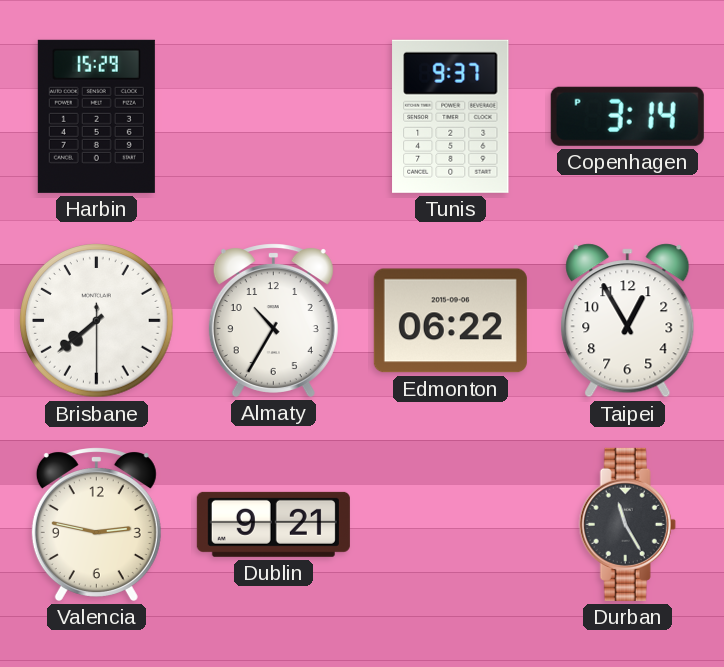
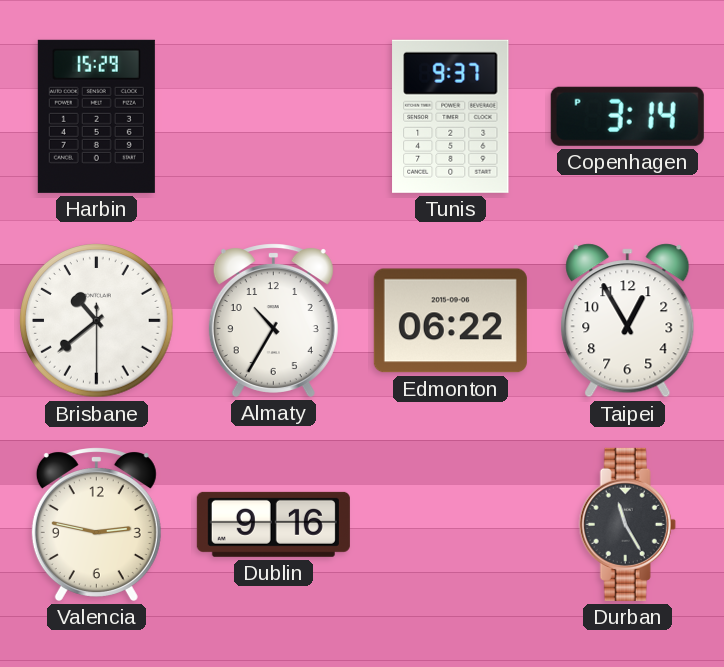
Brisbane: 7:38 -> 10:38
Dublin: 9:21 -> 9:16
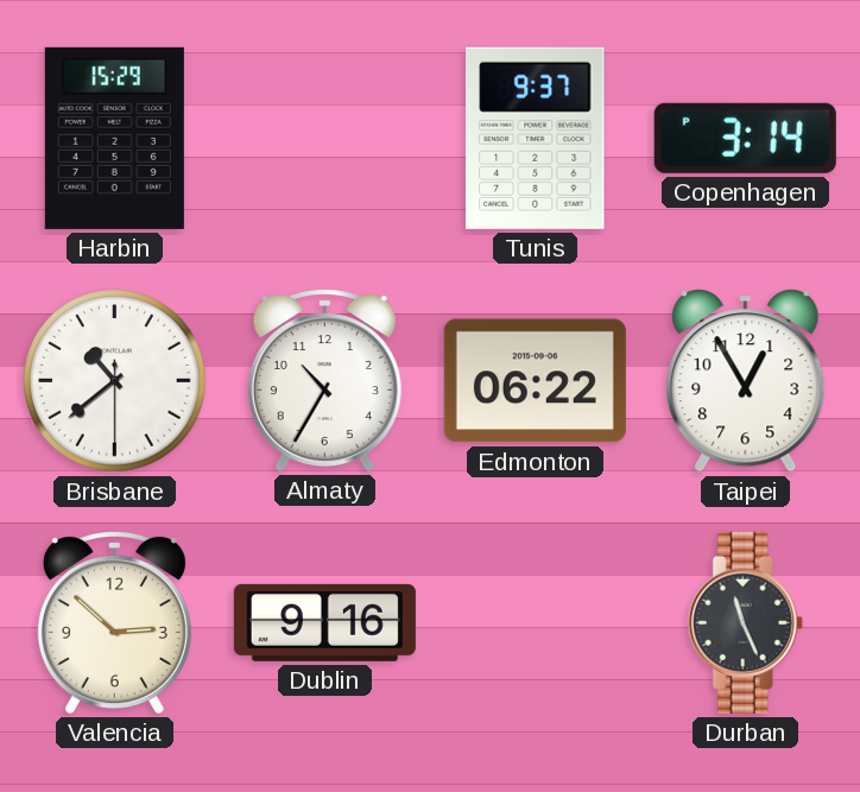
Valencia: 2:47 -> 2:52
Durban: 11:25 -> 11:26
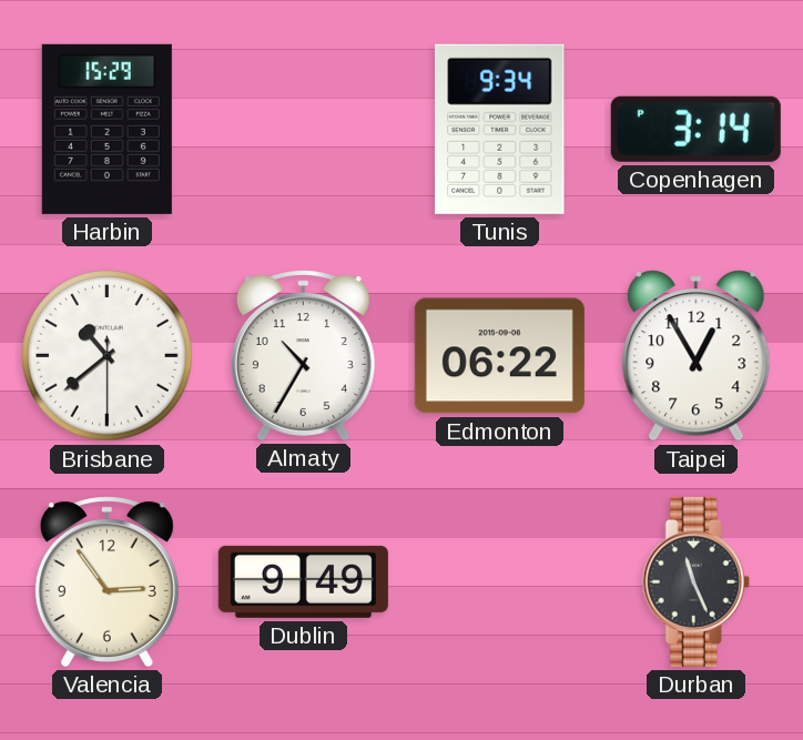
Tunis: 9:37 -> 9:34
Valencia: 2:52 -> 2:54
Dublin: 9:16 -> 9:49
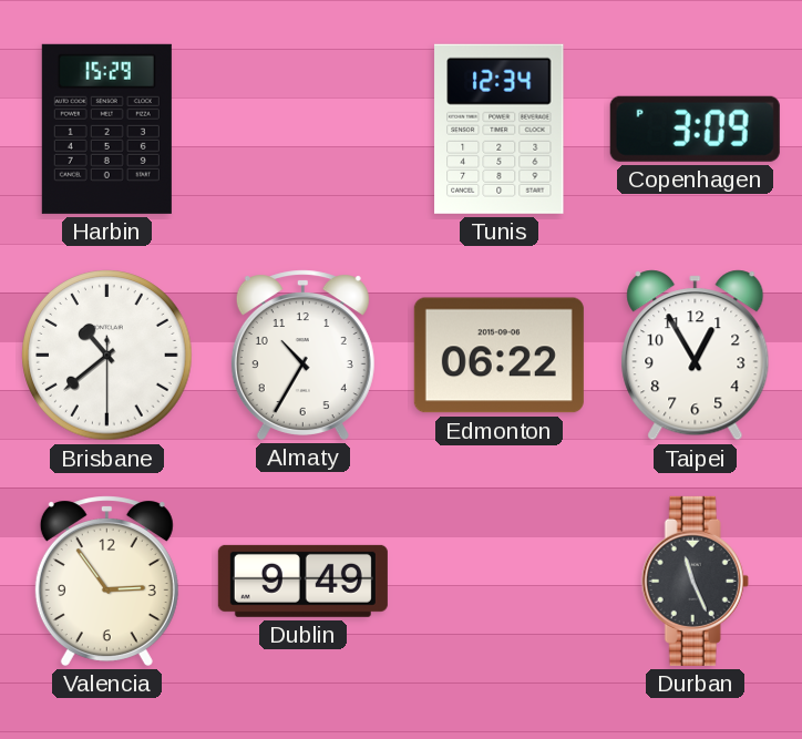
Tunis: 9:34 -> 12:34
Copenhagen: 3:14 -> 3:09
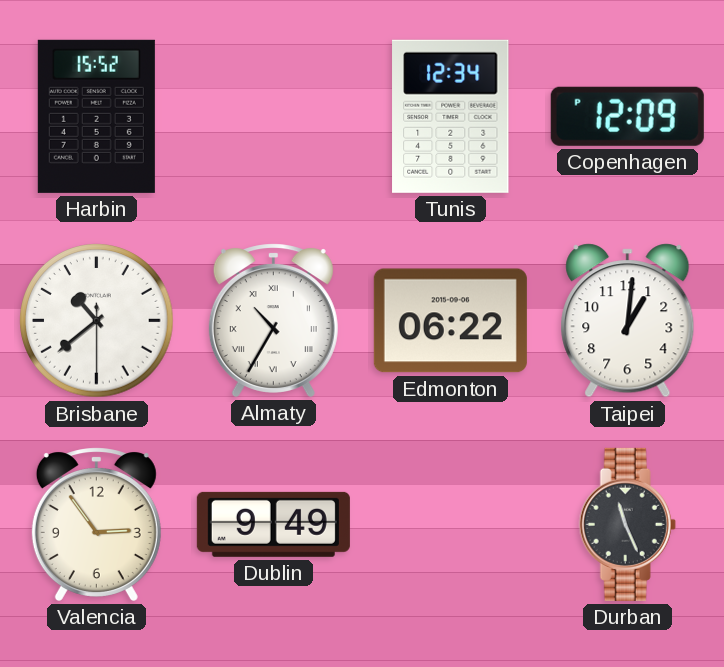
Harbin: 15:29 -> 15:52
Copenhagen: 3:09 -> 12:09
Almaty numerals: Arabic -> Roman
Taipei: 12:55 -> 1:01
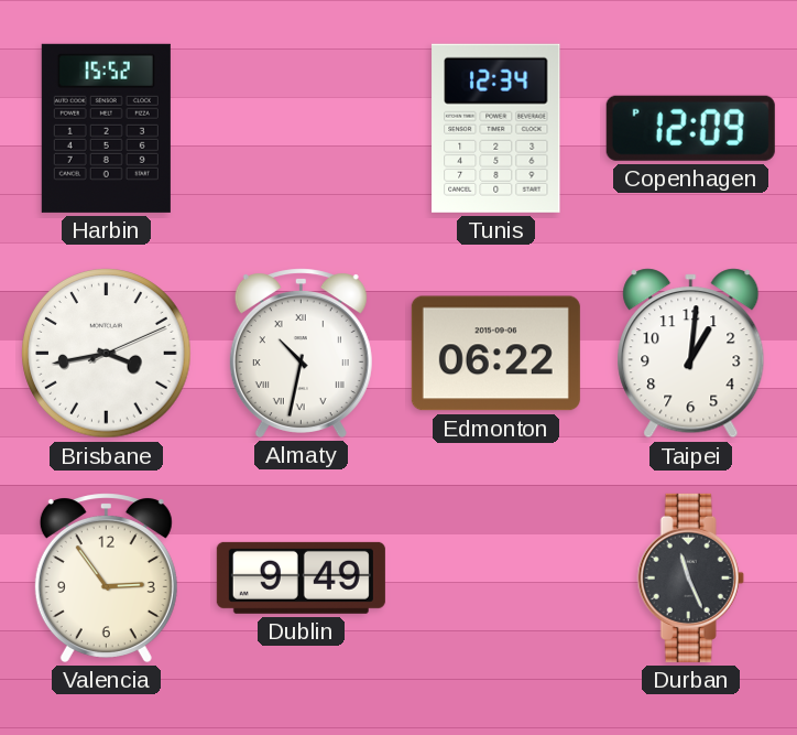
Brisbane: 10:38 -> 3:43
Almaty: 10:35 -> 10:32
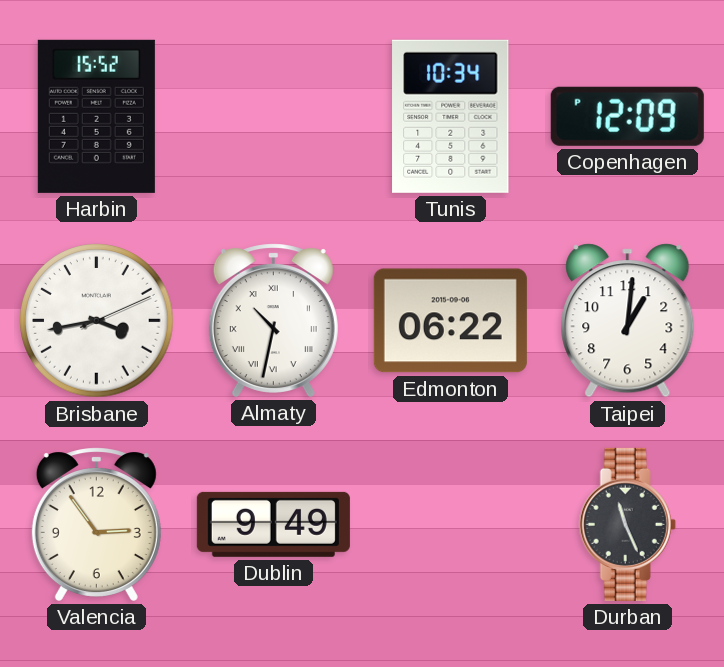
Tunis: 12:34 -> 10:34
